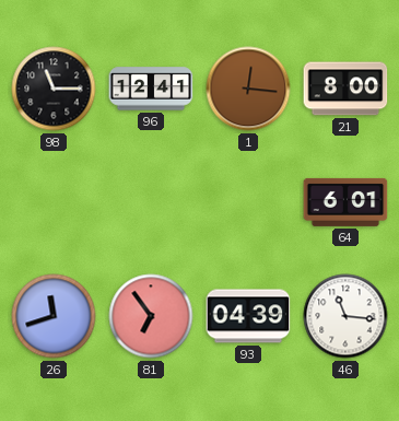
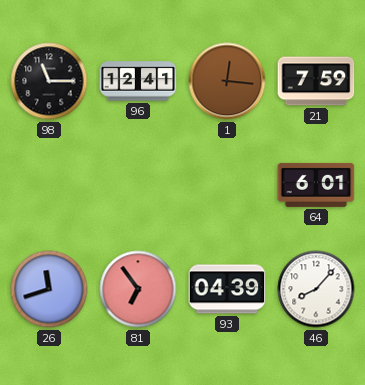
21: 8:00 -> 7:59
46: 11:16 -> 8:07
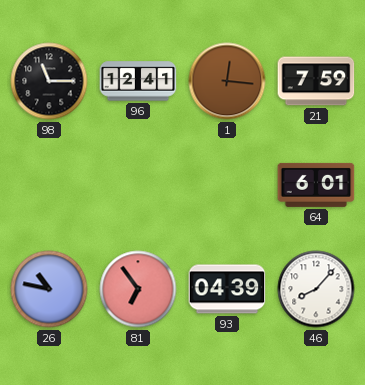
26: 11:42 -> 10:47
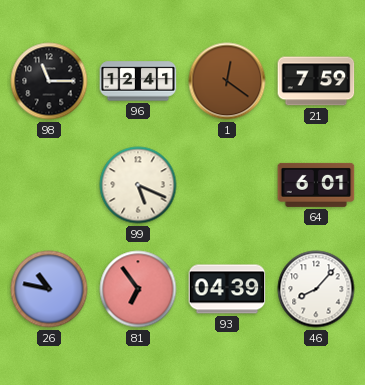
1: 12:16 -> 12:21
99: none -> 5:19
